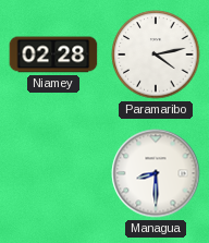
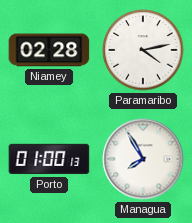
Porto: none -> 01:00
Managua: 8:30 -> 7:55
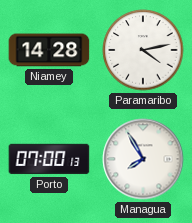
Niamey: 02:28 -> 14:28
Porto: 01:00 -> 07:00
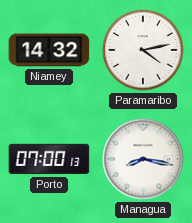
Niamey: 14:28 -> 14:32
Managua: 7:55 -> 8:17
